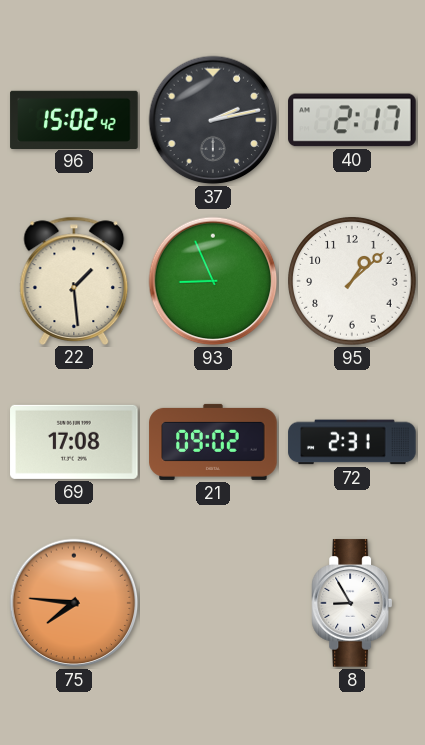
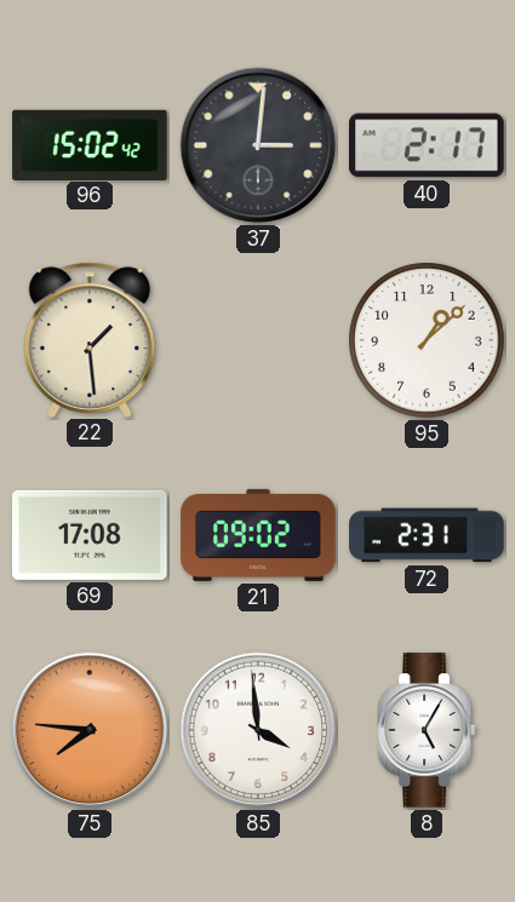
37: 2:13 -> 3:01
93: 8:56 -> none
85: none -> 3:59
8: 8:55 -> 5:05
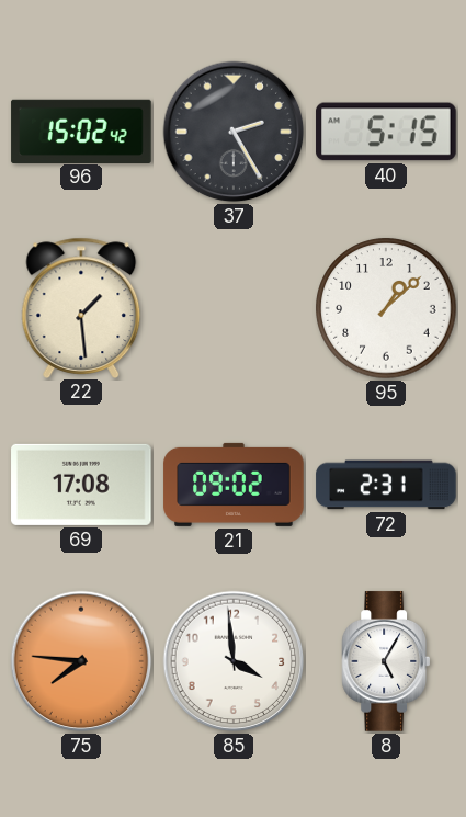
37: 3:01 -> 2:25
40: 2:17 -> 5:15
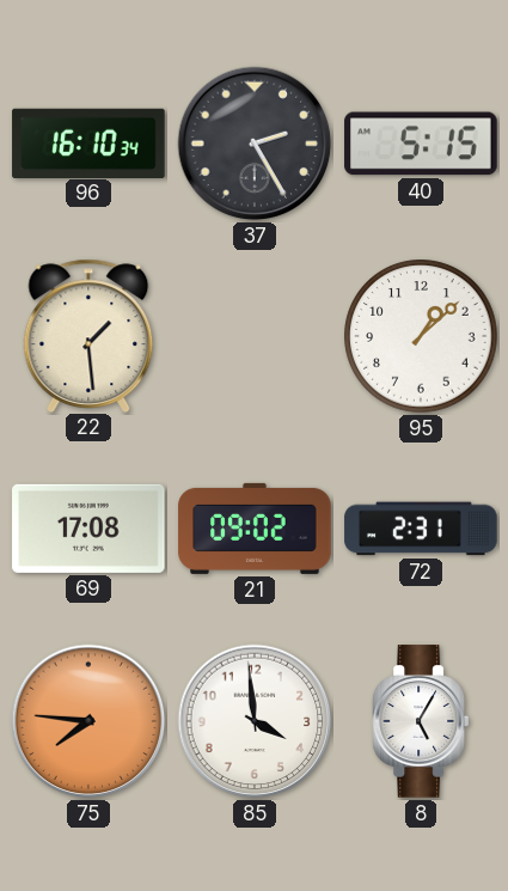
96: 15:02 -> 16:10
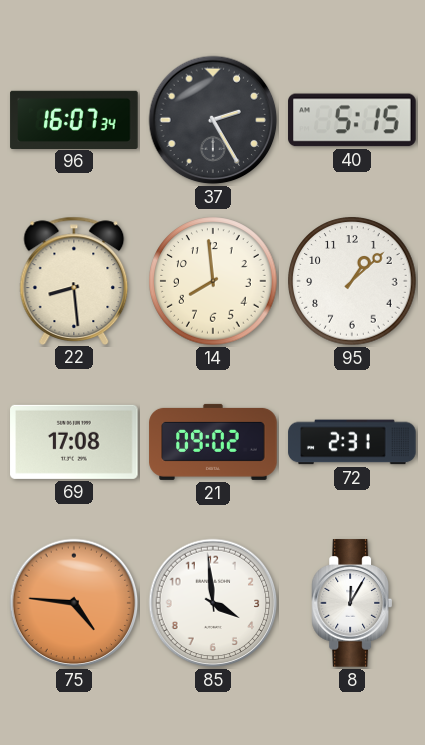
96: 16:10 -> 16:07
22: 1:29 -> 8:29
14: none -> 7:59
75: 7:46 -> 4:46
8: 5:05 -> 12:05
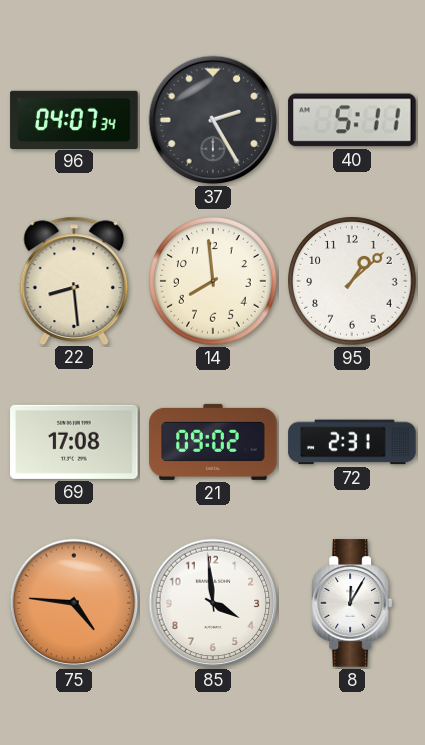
96: 16:07 -> 04:07
40: 5:15 -> 5:11
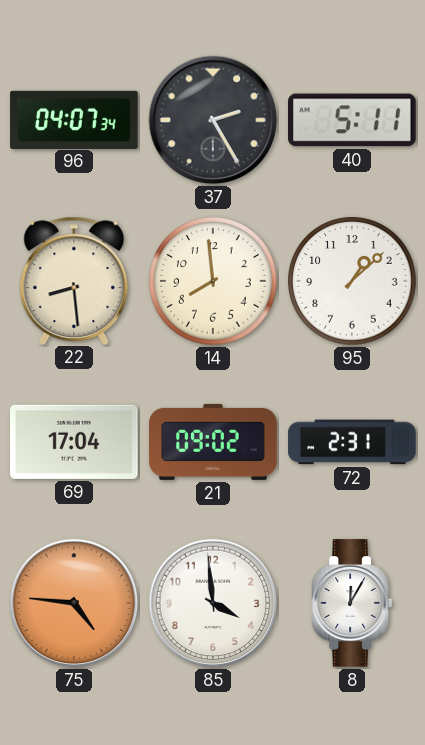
69: 17:08 -> 17:04
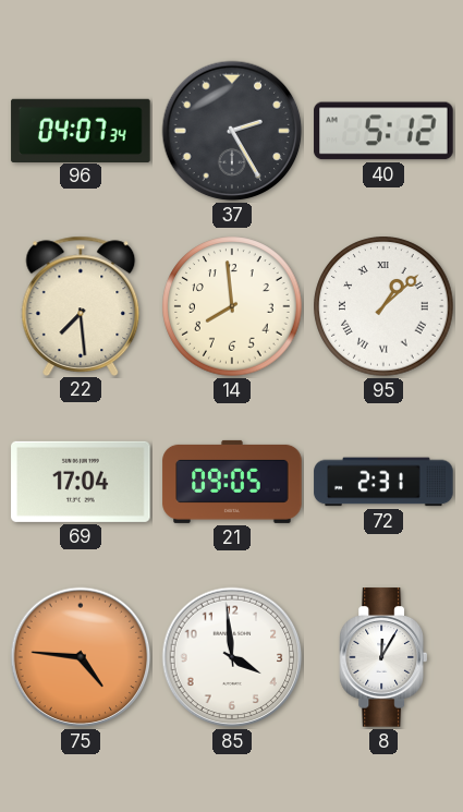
40: 5:11 -> 5:12
22: 8:29 -> 7:29
95 numerals: Arabic -> Roman
21: 09:02 -> 09:05
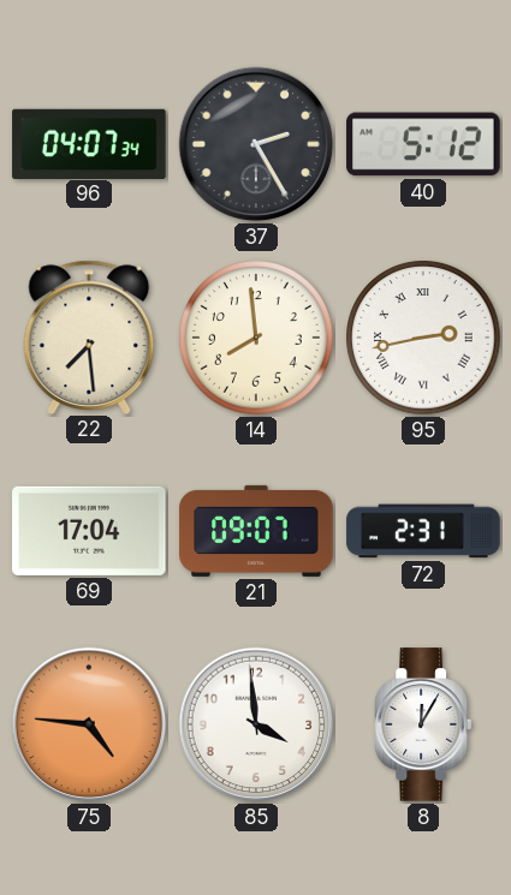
95: 1:08 -> 2:43
21: 09:05 -> 09:07
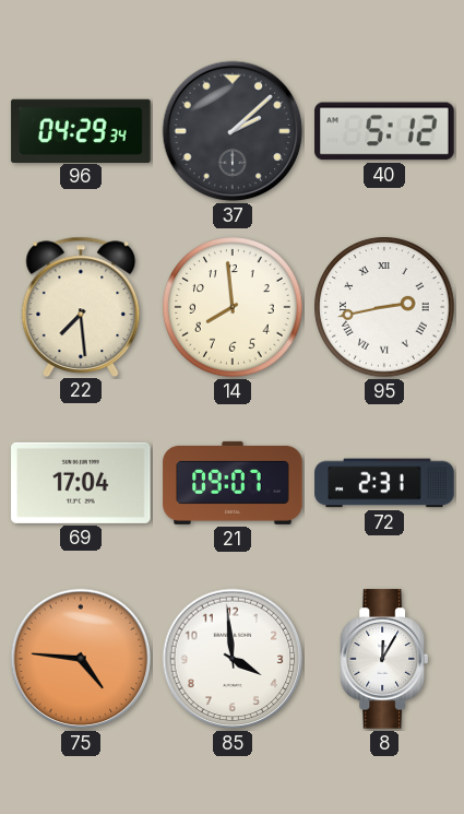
96: 04:07 -> 04:29
37: 2:25 -> 2:08
